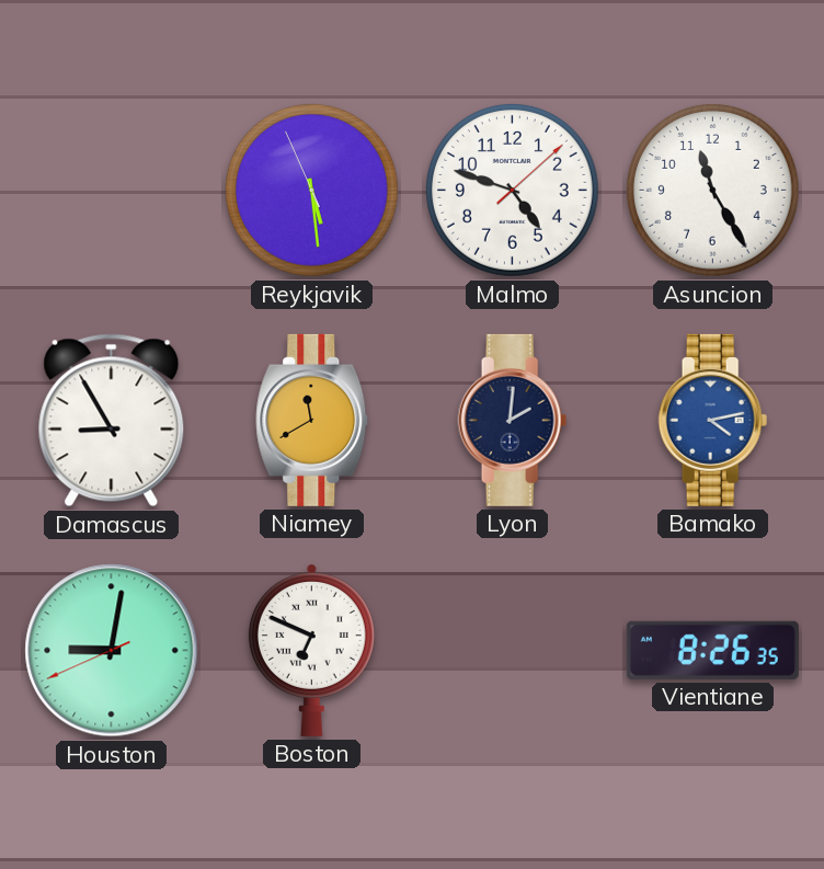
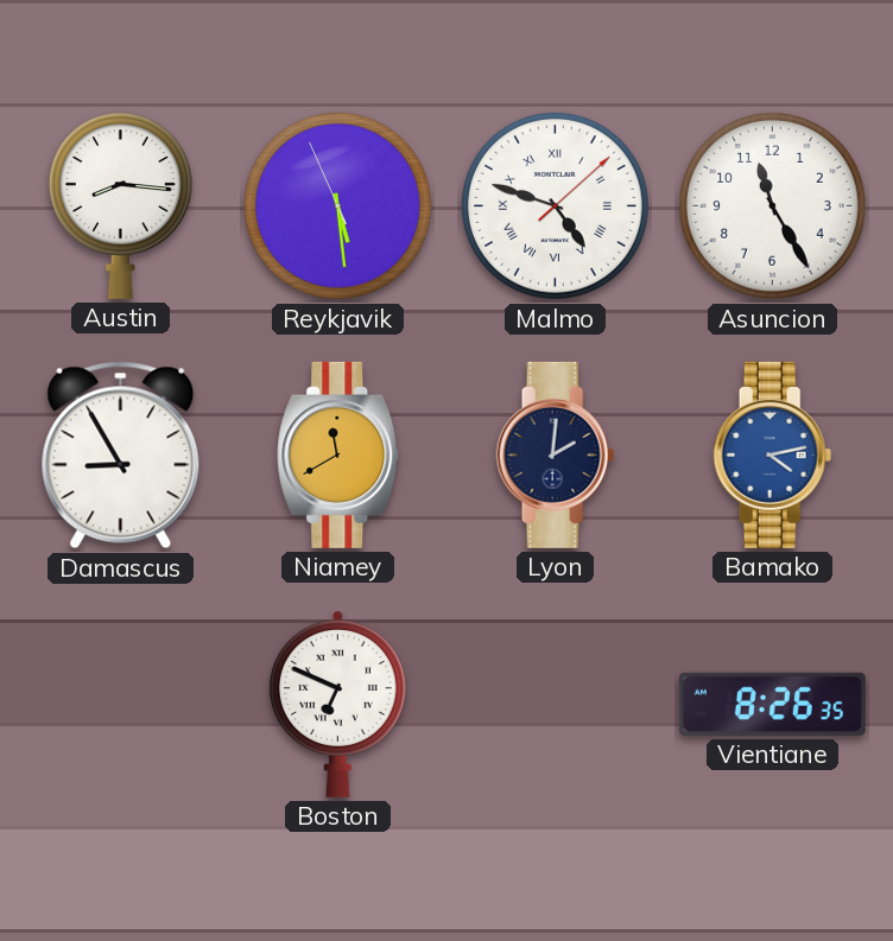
Austin: none -> 8:16
Malmo numerals: Arabic -> Roman
Houston: 9:01 -> none
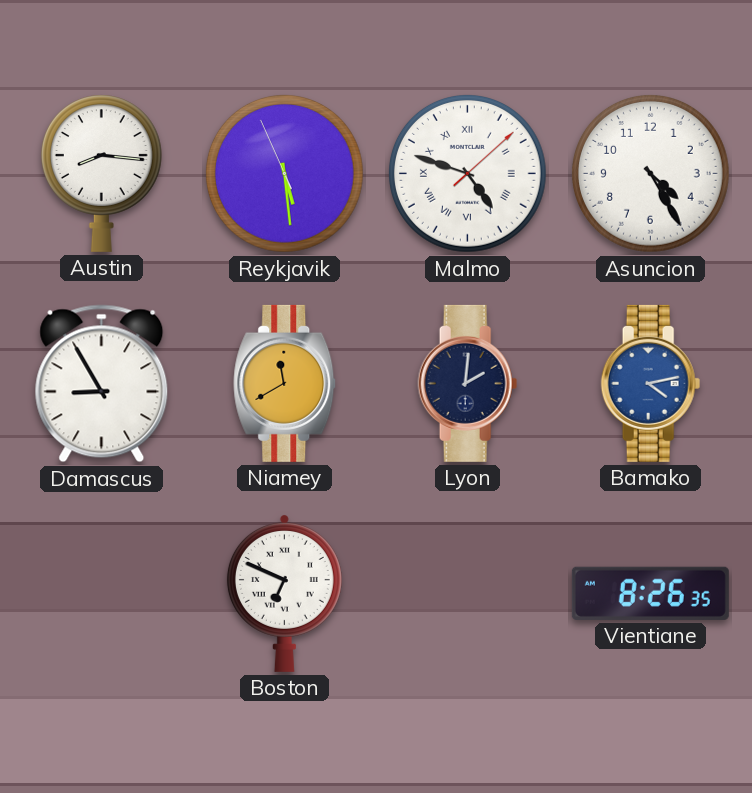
Asuncion: 11:25 -> 4:25
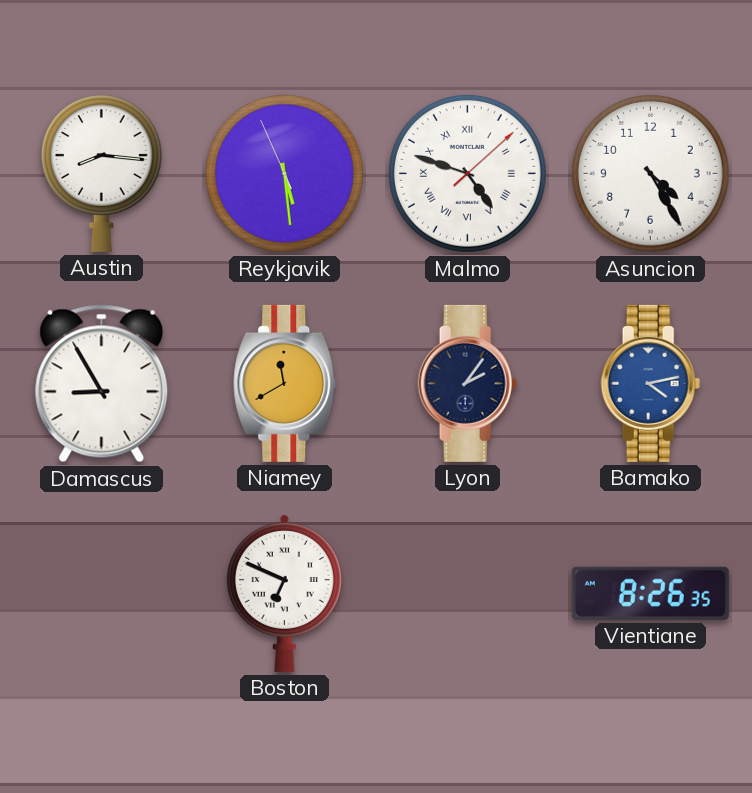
Lyon: 2:01 -> 2:06
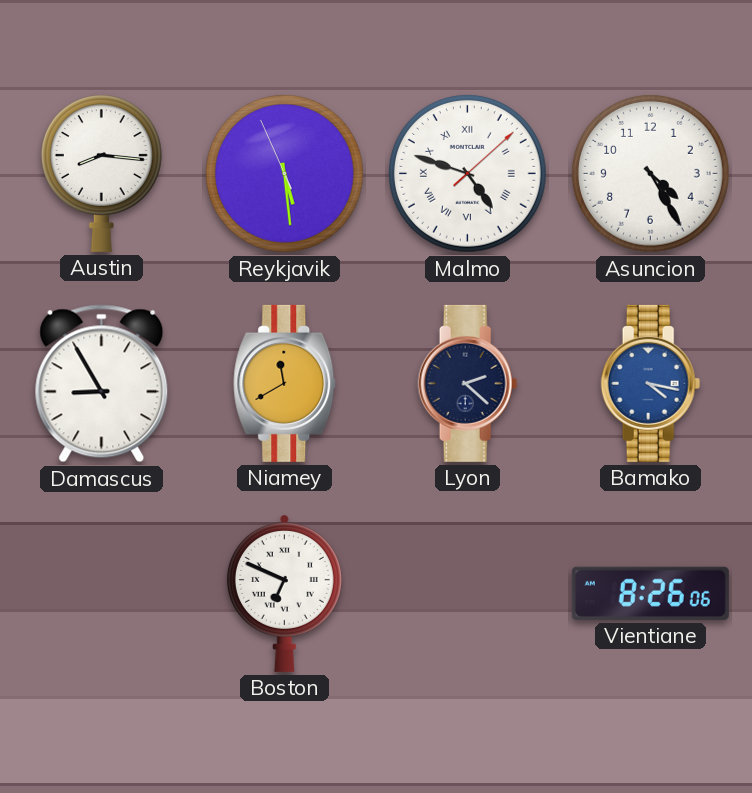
Lyon: 2:06 -> 2:22
Bamako: 4:13 -> 4:17
Vientiane: 8:26:35 -> 8:26:06
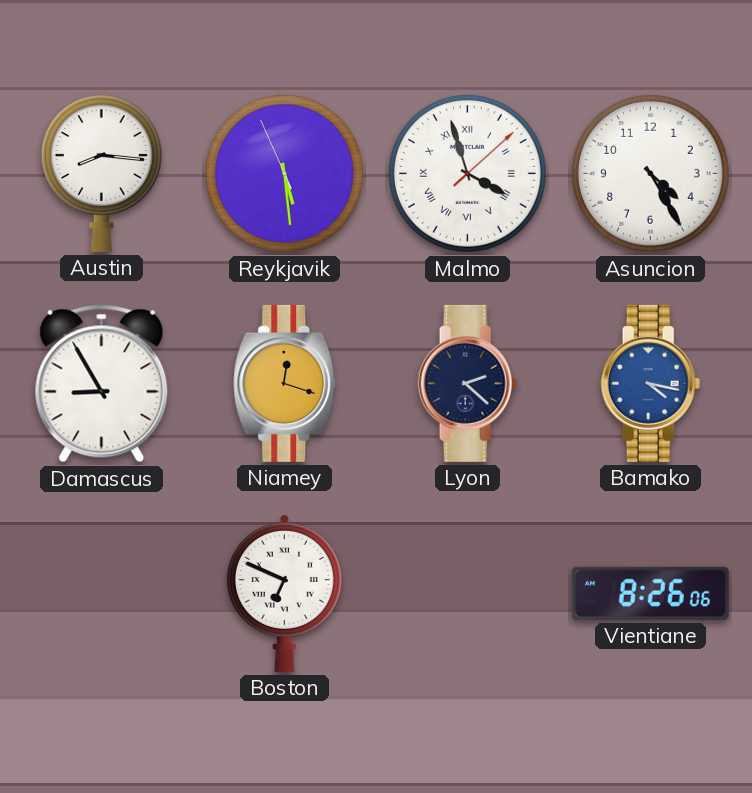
Malmo: 4:48 -> 3:57
Niamey: 11:40 -> 12:18
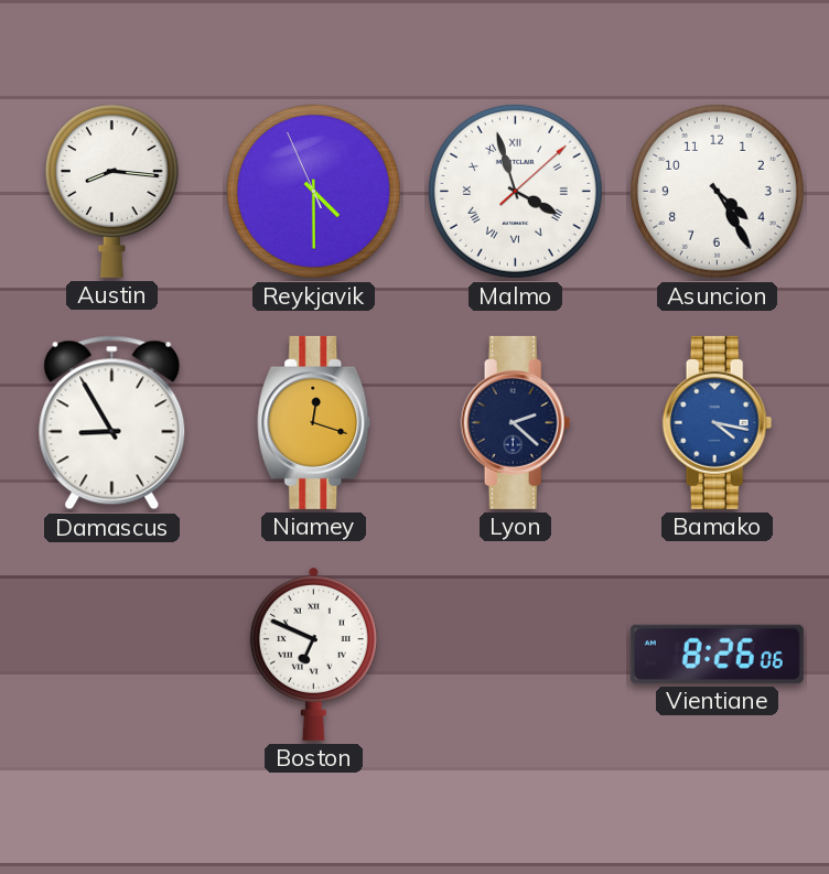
Reykjavik: 5:28 -> 4:29
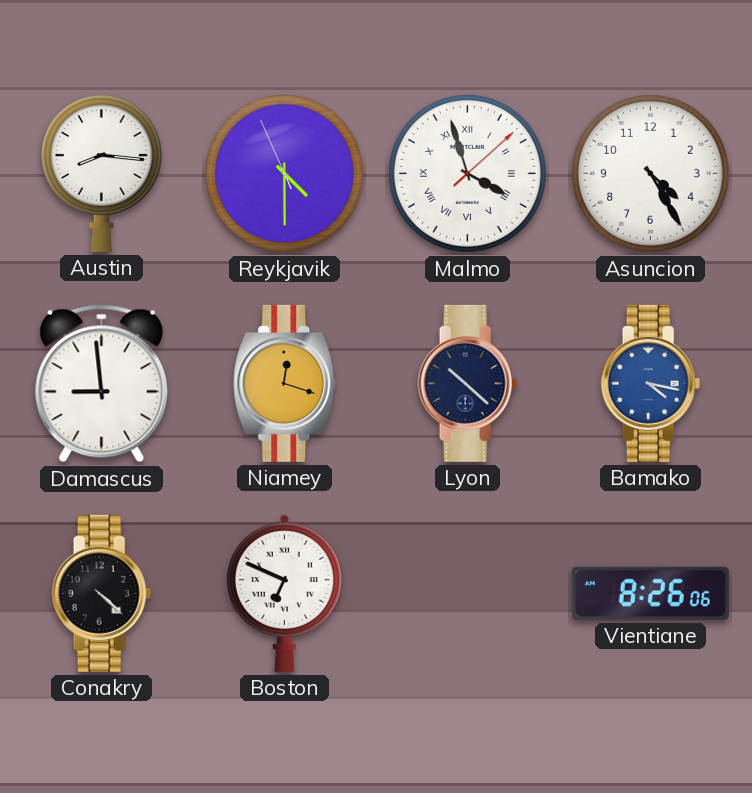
Damascus: 8:55 -> 8:59
Lyon: 2:22 -> 10:22
Conakry: none -> 4:22
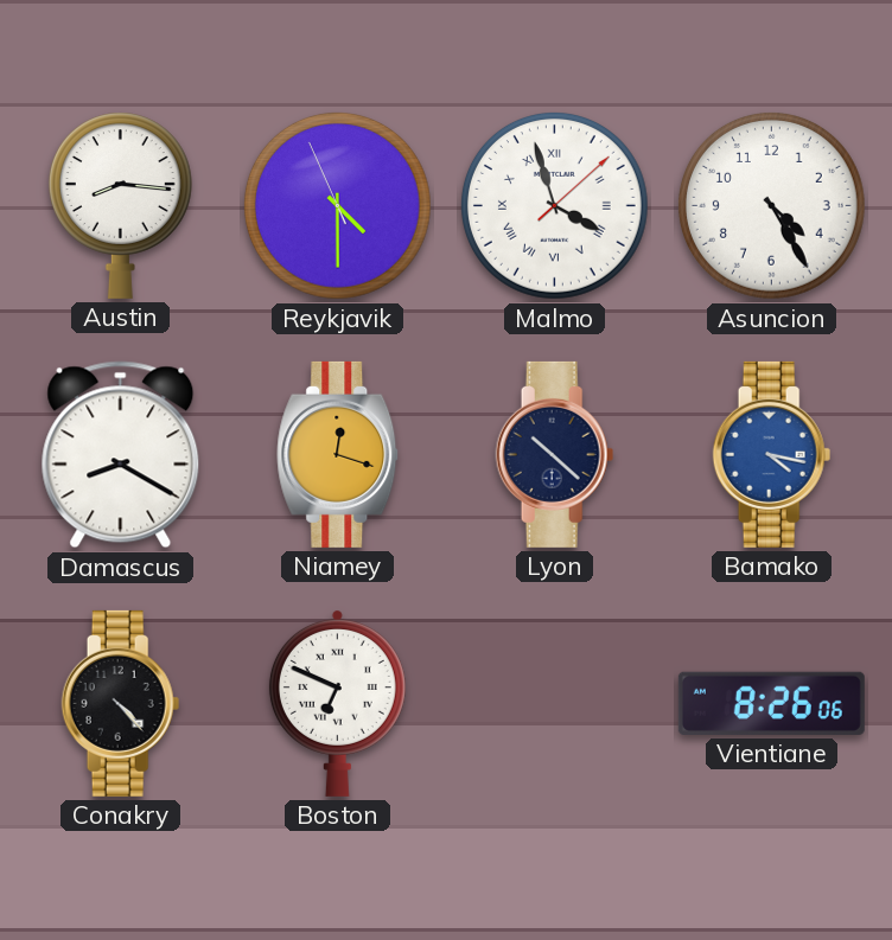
Damascus: 8:59 -> 8:20
Conakry: 4:22 -> 4:23
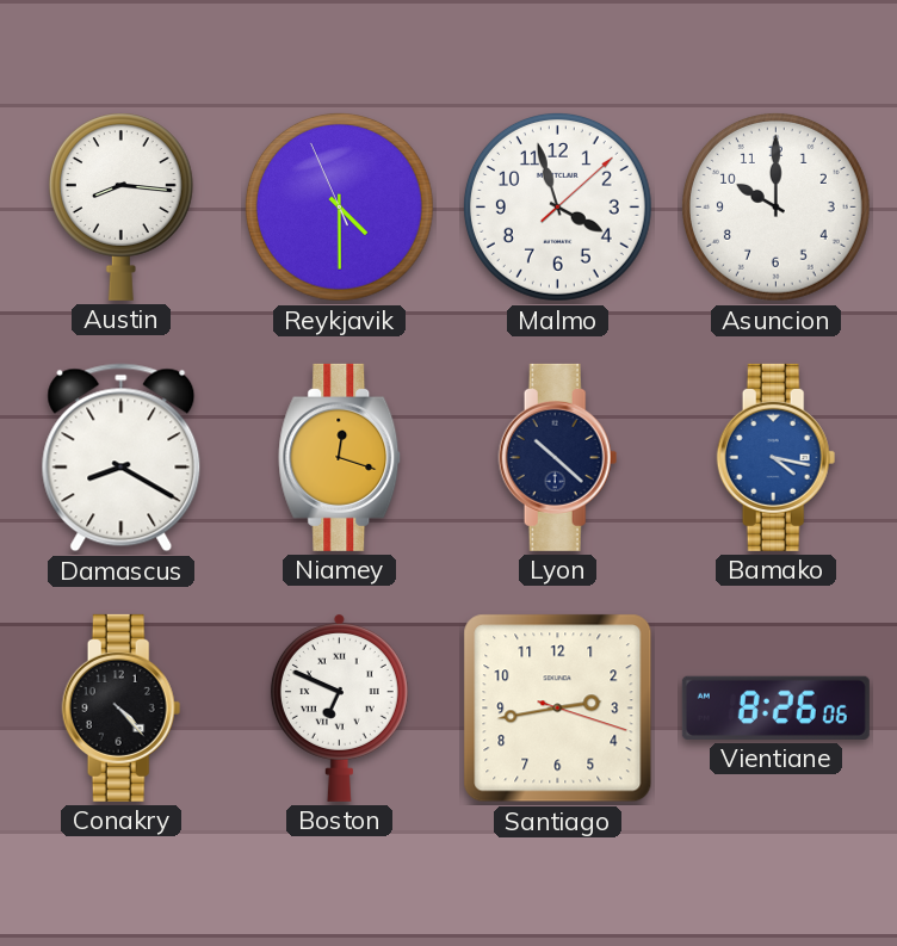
Malmo numerals: Roman -> Arabic
Asuncion: 4:25 -> 10:00
Santiago: none -> 2:43
